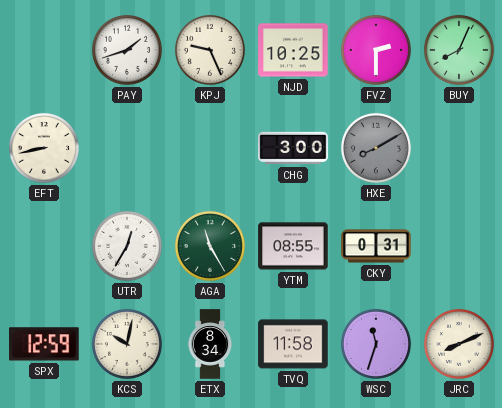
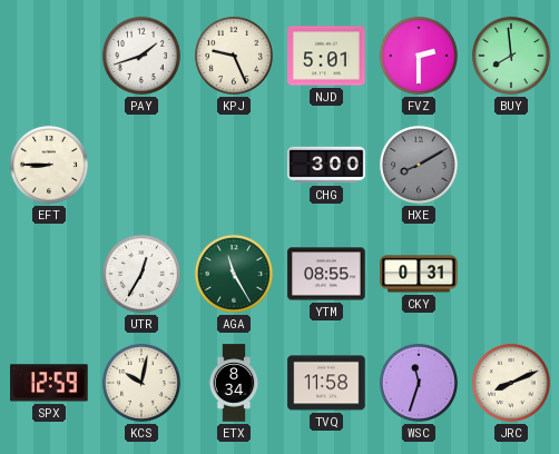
NJD: 10:25 -> 5:01
BUY: 8:04 -> 7:59
EFT: 8:43 -> 8:45
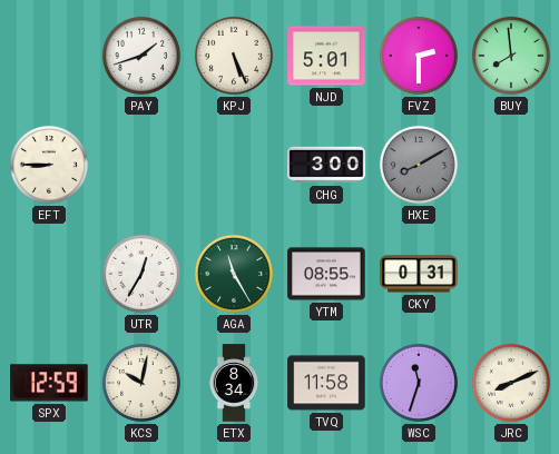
KPJ: 9:26 -> 5:26
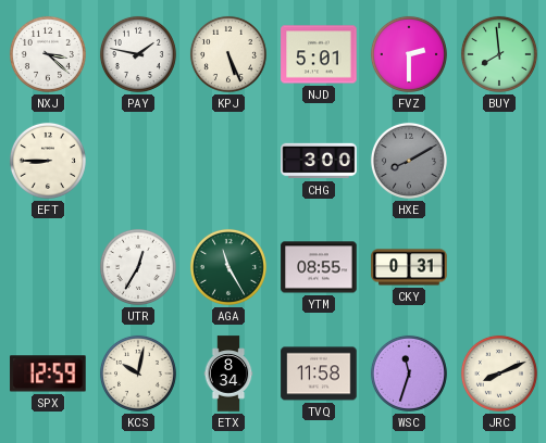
NXJ: none -> 3:22
PAY: 1:42 -> 1:47
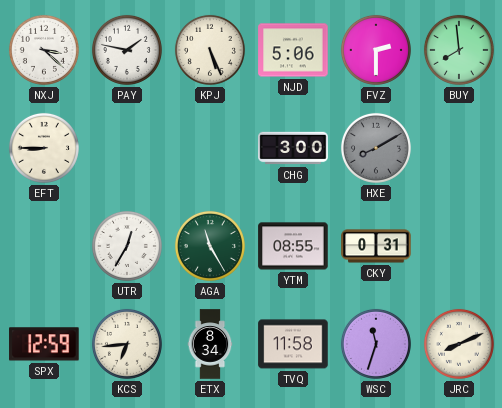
NJD: 5:01 -> 5:06
KCS: 10:02 -> 6:44
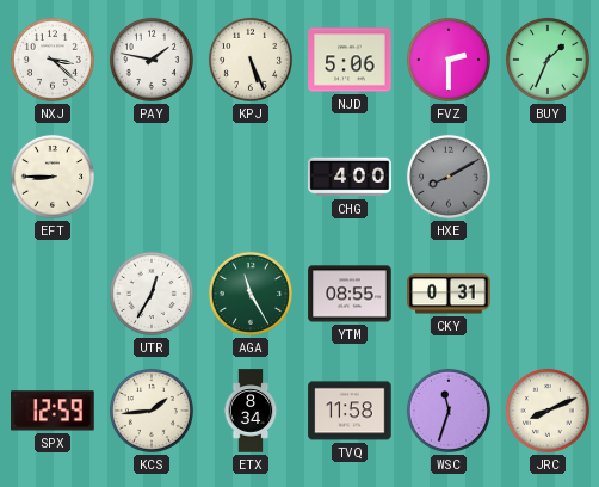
BUY: 7:59 -> 1:34
CHG: 3:00 -> 4:00
KCS: 6:44 -> 1:44
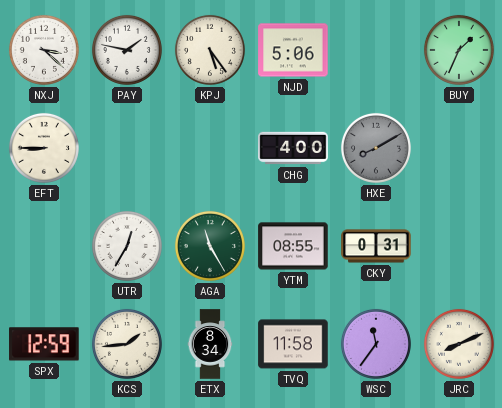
KPJ: 5:26 -> 5:24
FVZ: 2:30 -> none
WSC: 11:33 -> 11:36
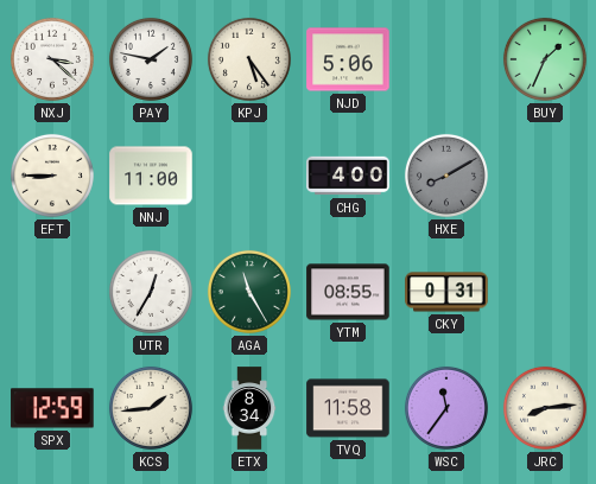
NNJ: none -> 11:00
JRC: 8:11 -> 8:14
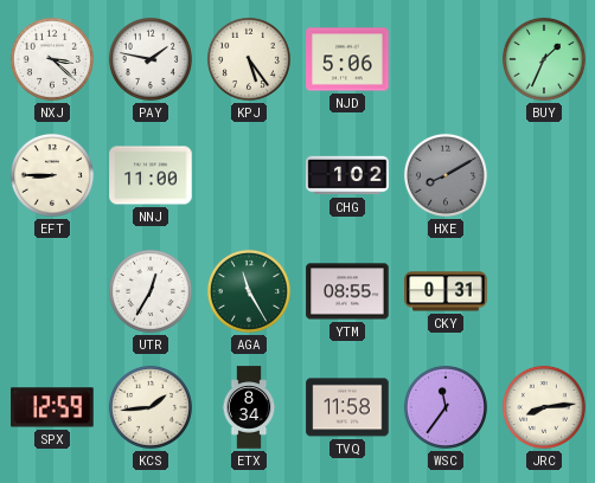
CHG: 4:00 -> 1:02
